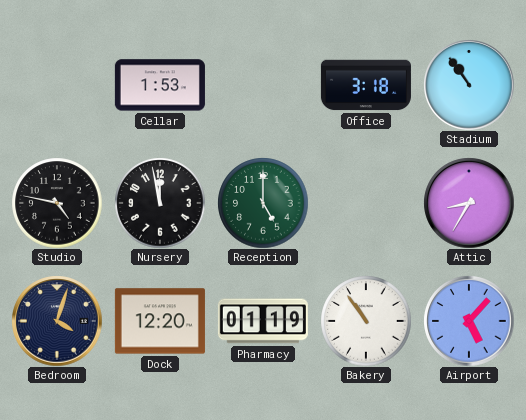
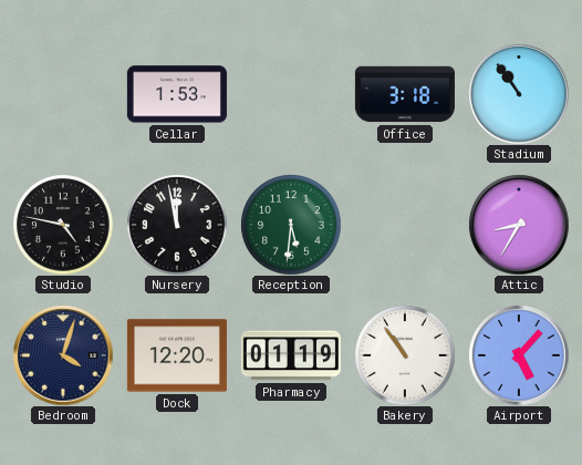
Reception: 5:00 -> 5:31
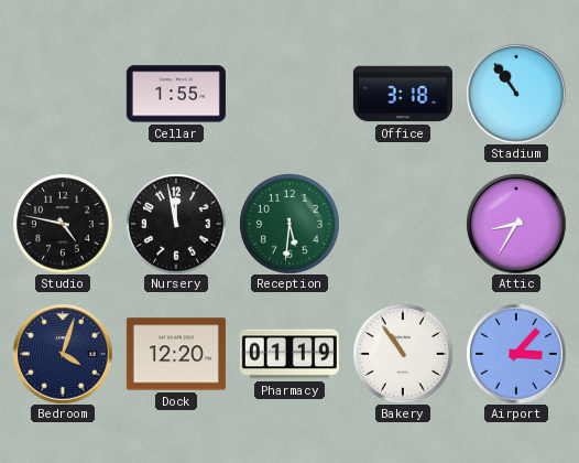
Cellar: 1:53 -> 1:55
Airport: 5:07 -> 3:07
